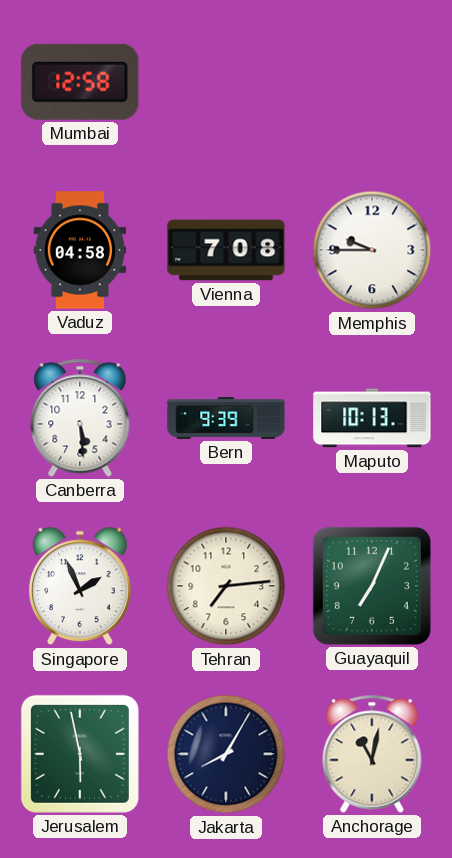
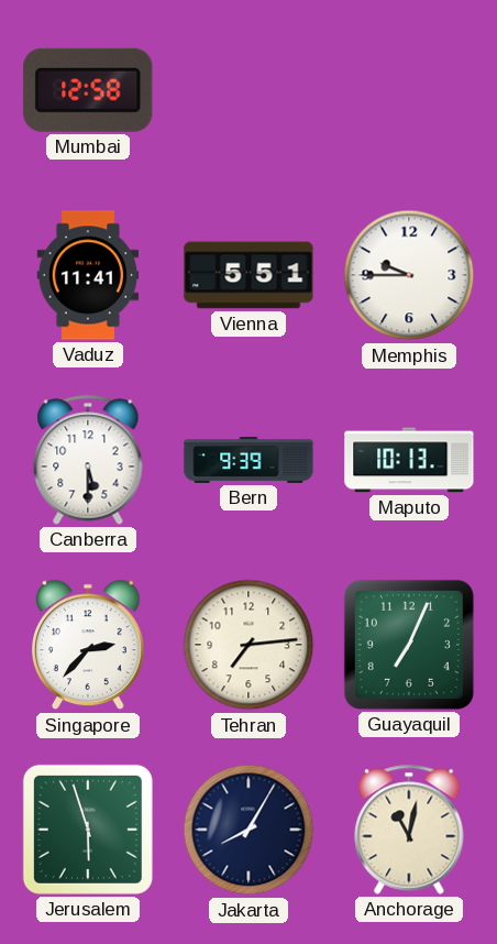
Vaduz: 04:58 -> 11:41
Vienna: 7:08 -> 5:51
Canberra: 5:29 -> 5:30
Singapore: 1:56 -> 2:37
Jerusalem: 5:58 -> 5:57
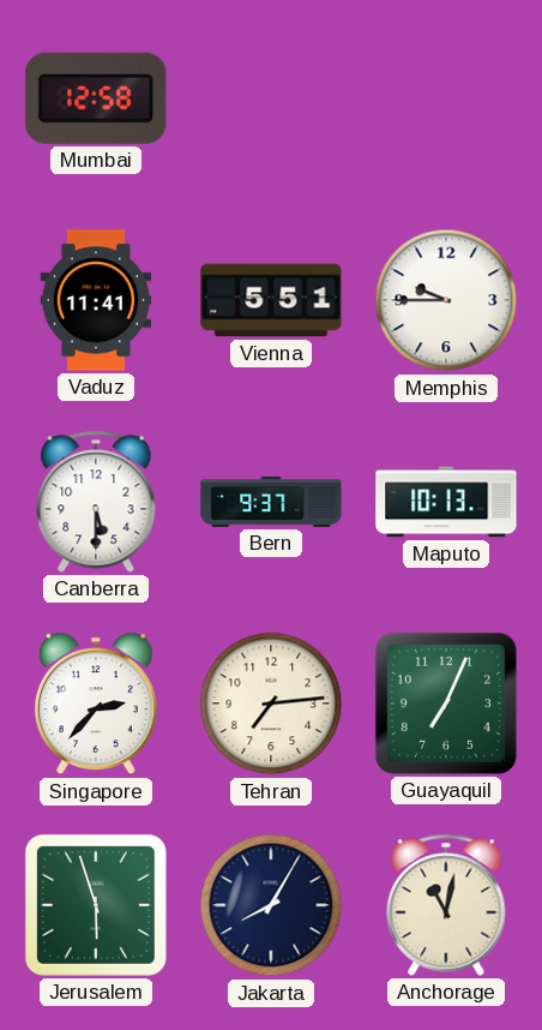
Bern: 9:39 -> 9:37
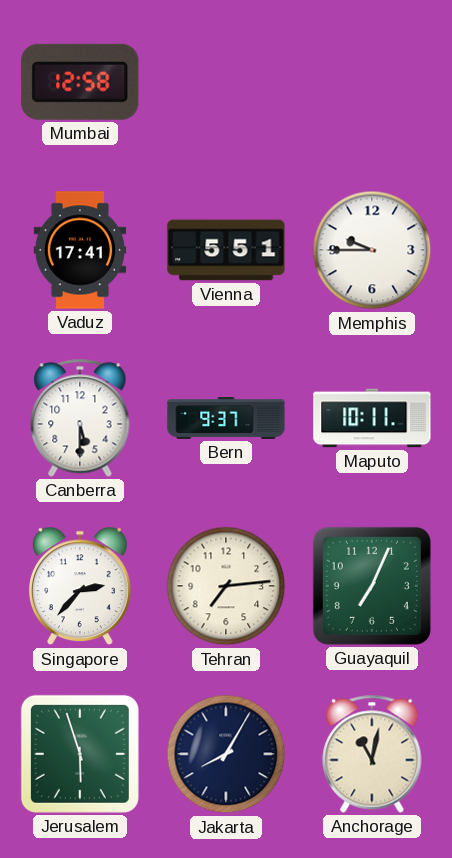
Vaduz: 11:41 -> 17:41
Maputo: 10:13 -> 10:11
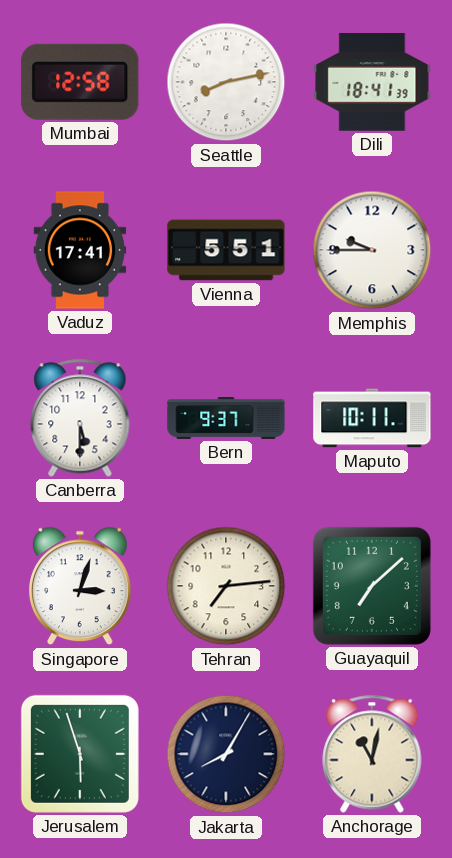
Seattle: none -> 8:13
Dili: none -> 18:41
Singapore: 2:37 -> 3:03
Guayaquil: 7:04 -> 7:08
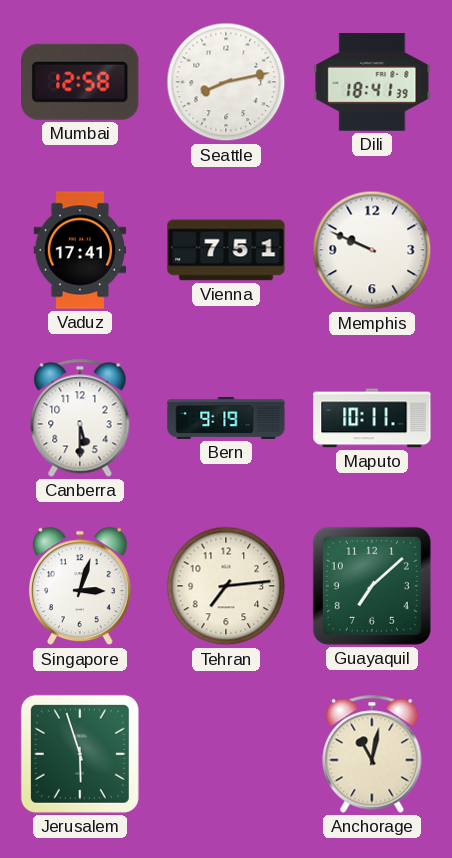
Vienna: 5:51 -> 7:51
Memphis: 9:45 -> 9:49
Bern: 9:37 -> 9:19
Jakarta: 8:05 -> none
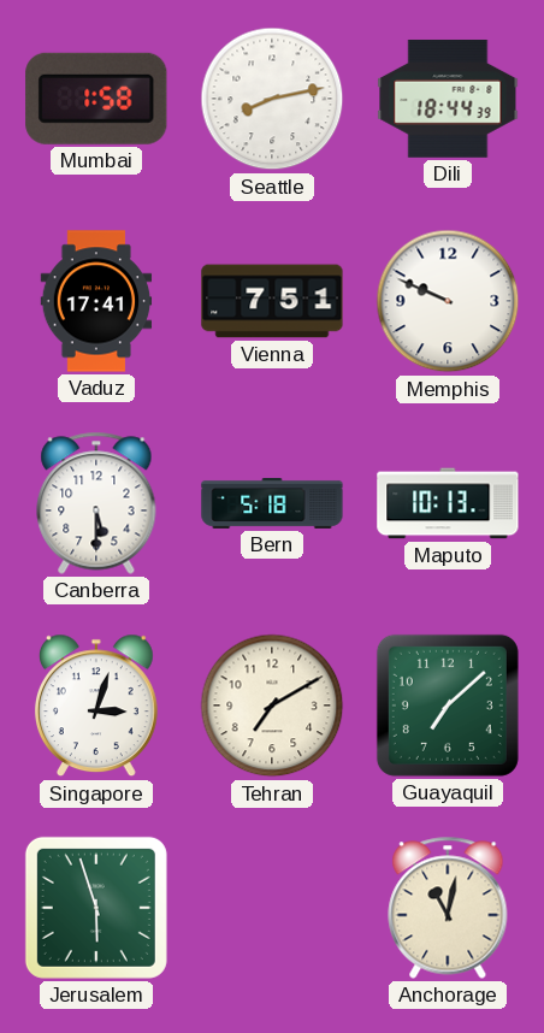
Mumbai: 12:58 -> 1:58
Dili: 18:41 -> 18:44
Bern: 9:19 -> 5:18
Maputo: 10:11 -> 10:13
Tehran: 7:14 -> 7:10
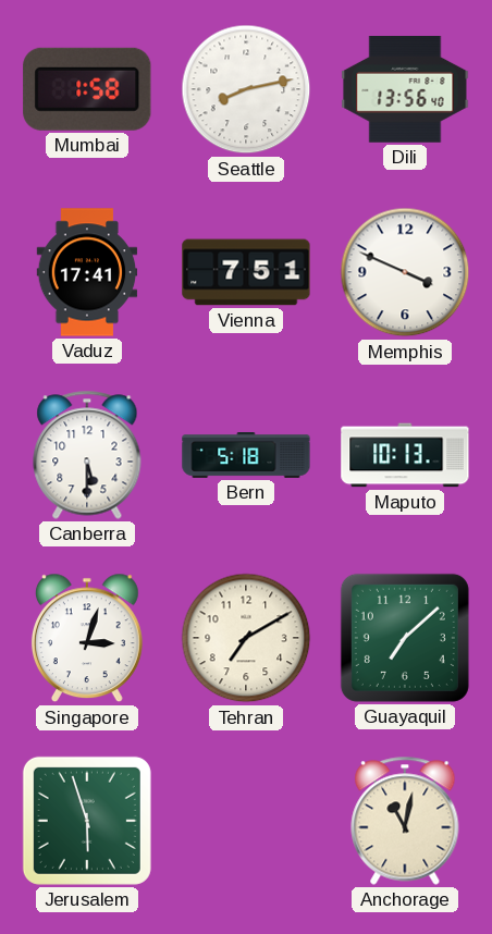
Dili: 18:44 -> 13:56
Memphis: 9:49 -> 3:49
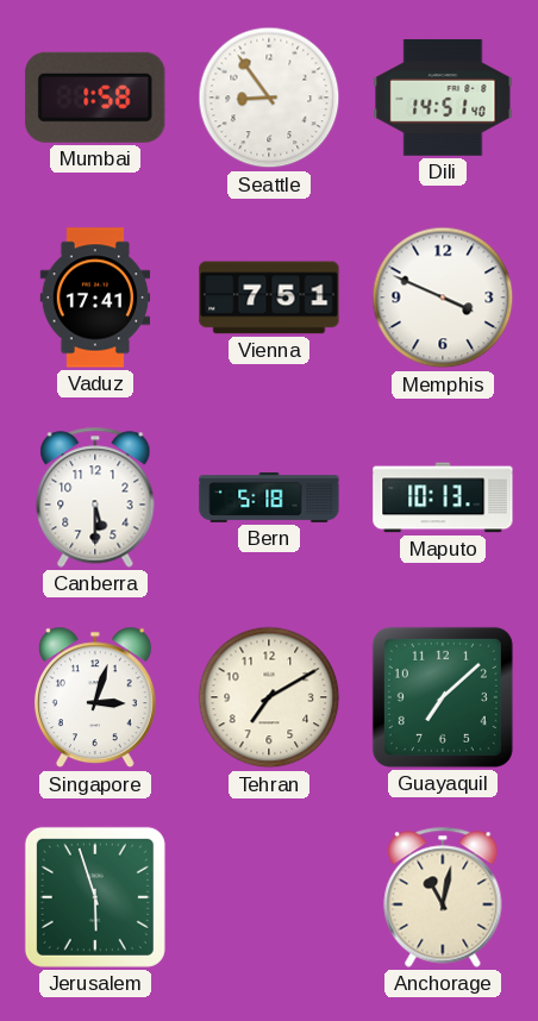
Seattle: 8:13 -> 8:54
Dili: 13:56 -> 14:51
